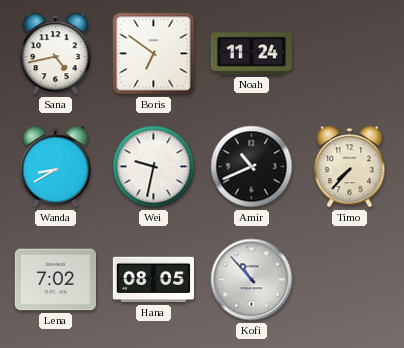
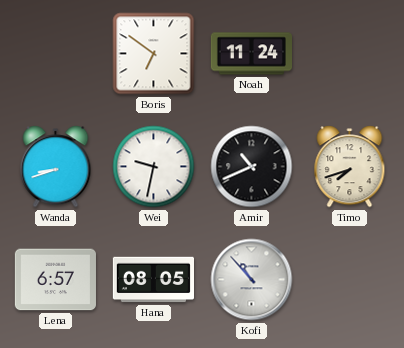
Sana: 4:43 -> none
Wanda: 8:40 -> 8:42
Timo: 7:37 -> 7:42
Lena: 7:02 -> 6:57
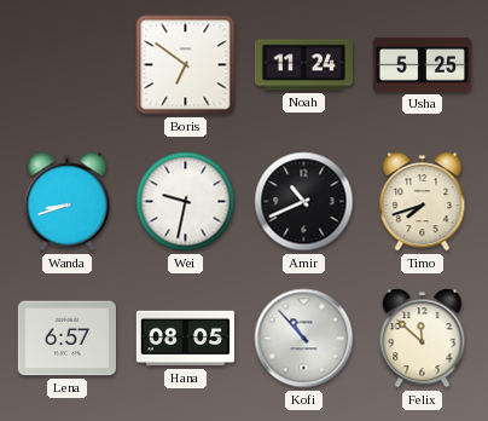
Usha: none -> 5:25
Felix: none -> 11:52
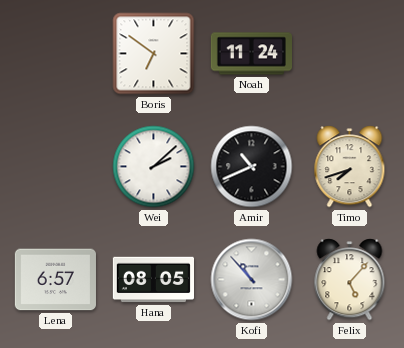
Usha: 5:25 -> none
Wanda: 8:42 -> none
Wei: 9:32 -> 2:08
Felix: 11:52 -> 5:07
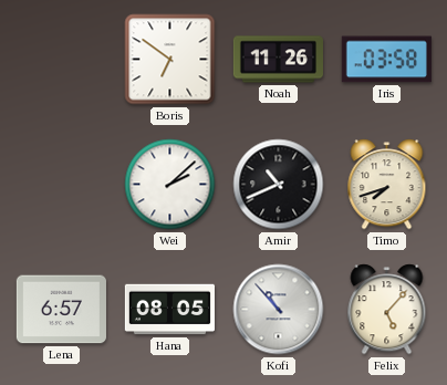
Noah: 11:24 -> 11:26
Iris: none -> 03:58
